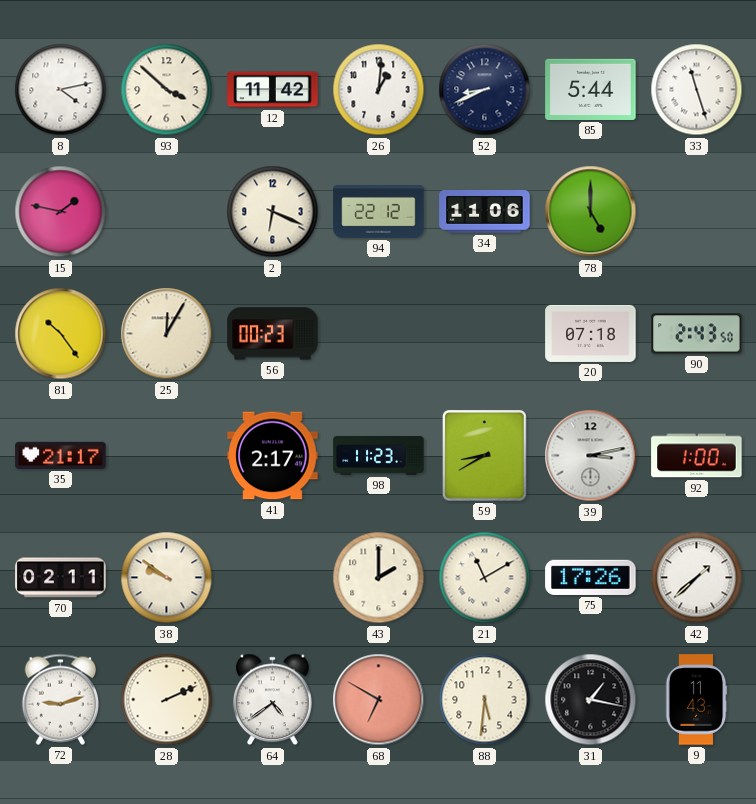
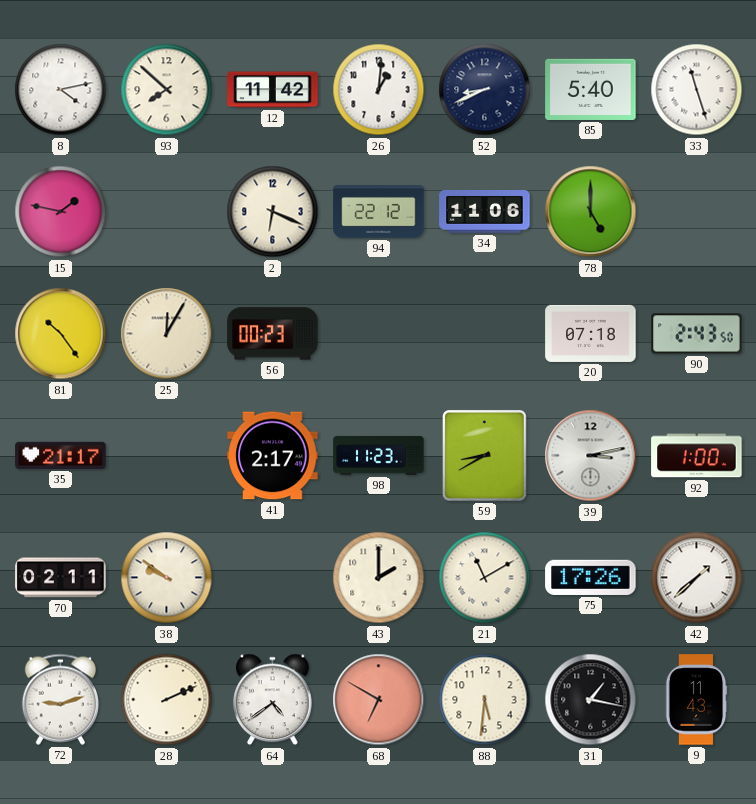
93: 3:52 -> 7:52
85: 5:44 -> 5:40
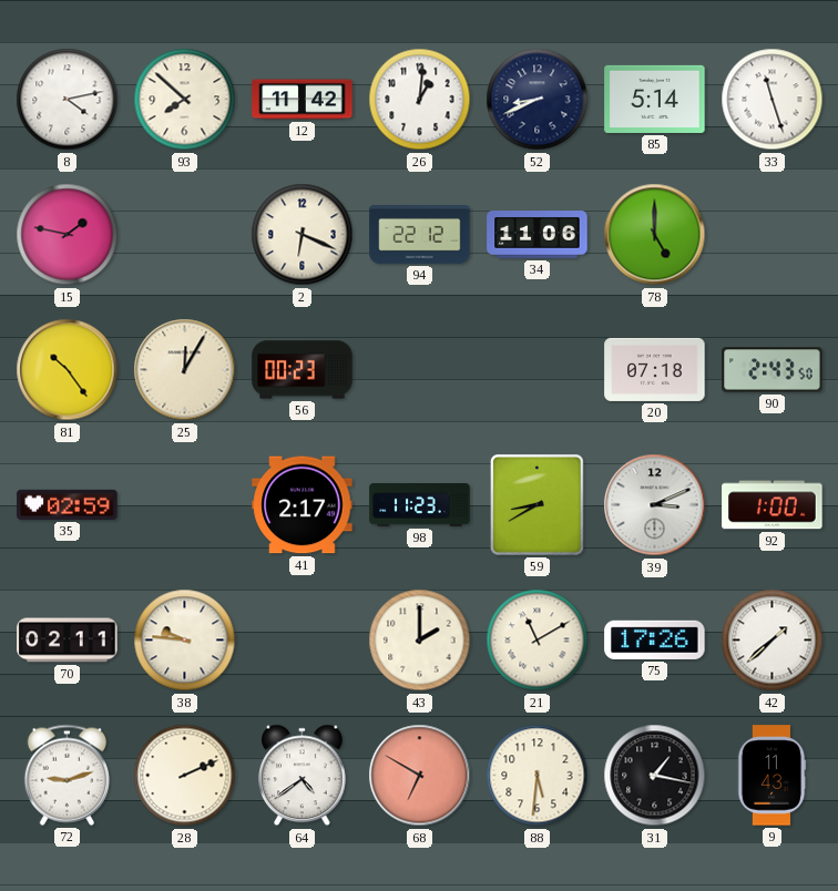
85: 5:40 -> 5:14
35: 21:17 -> 02:59
39: 3:13 -> 3:11
38: 9:51 -> 9:46
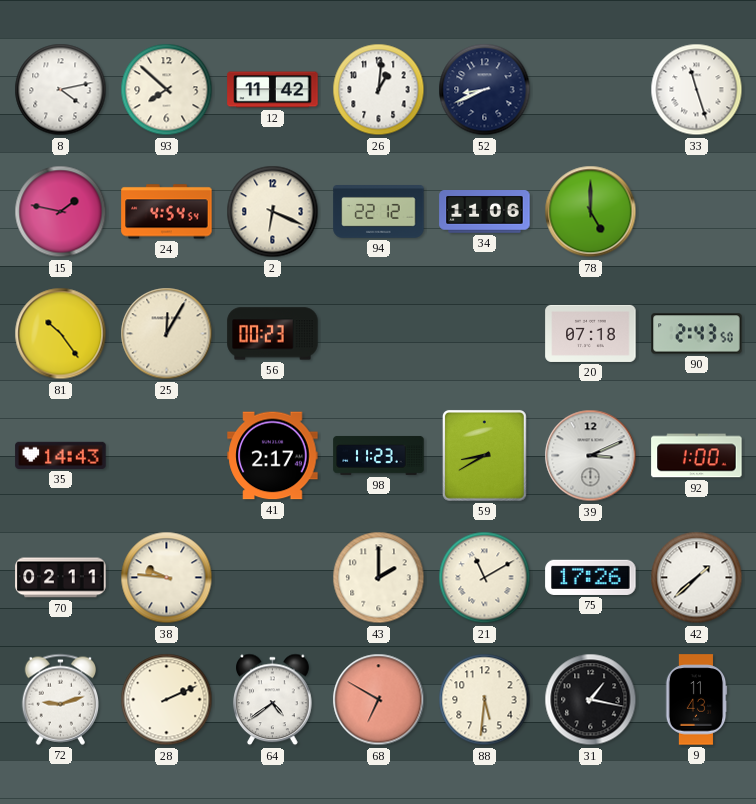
85: 5:14 -> none
24: none -> 4:54
35: 02:59 -> 14:43
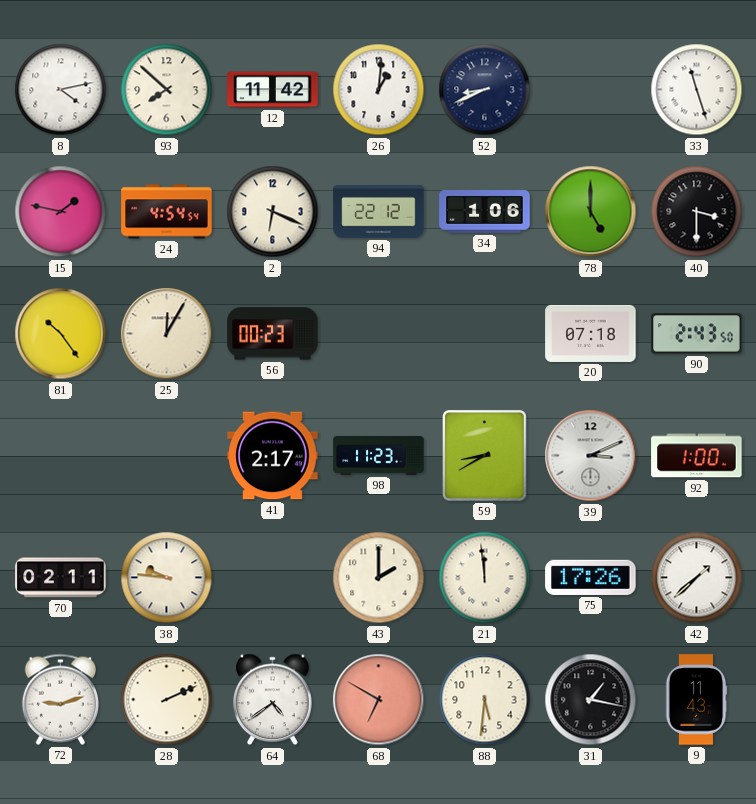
34: 11:06 -> 1:06
40: none -> 3:30
35: 14:43 -> none
21: 11:10 -> 11:59
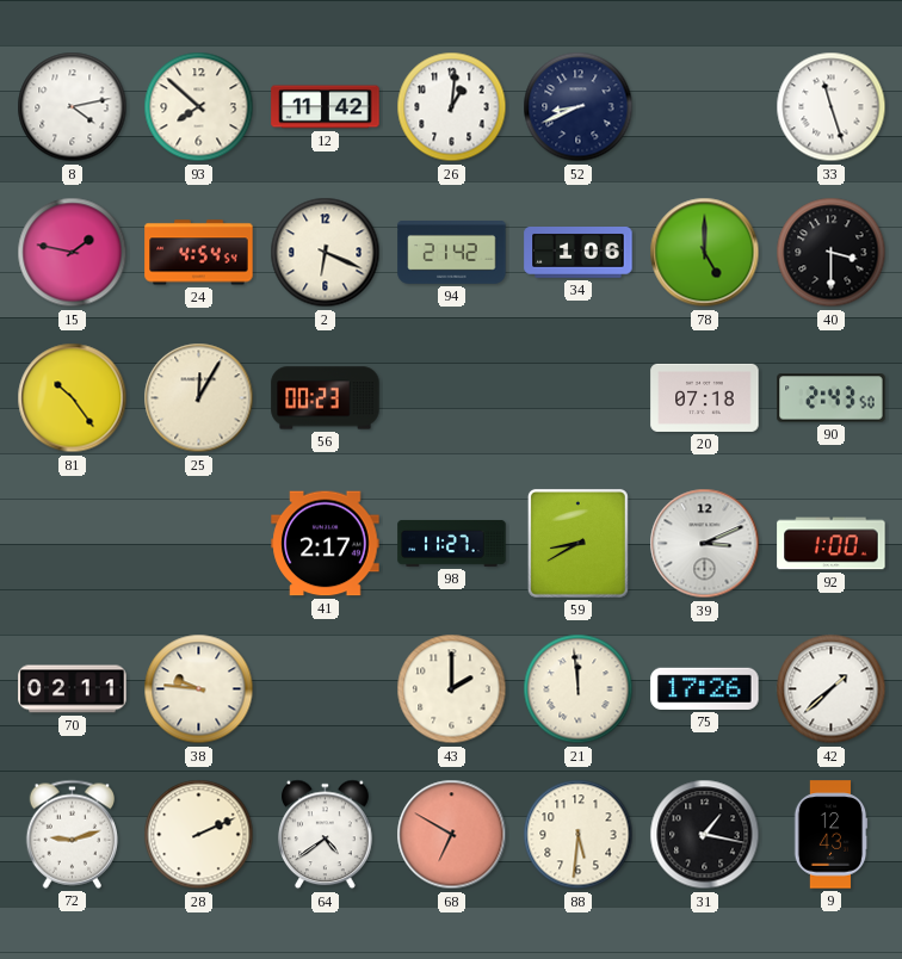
94: 22:12 -> 21:42
98: 11:23 -> 11:27
9: 11:43 -> 12:43
